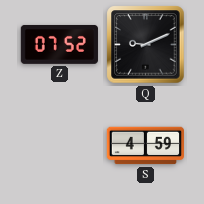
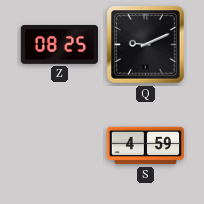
Z: 07:52 -> 08:25
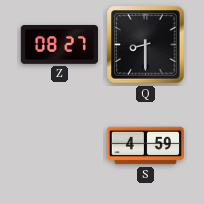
Z: 08:25 -> 08:27
Q: 9:11 -> 8:30
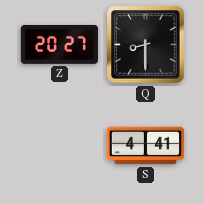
Z: 08:27 -> 20:27
S: 4:59 -> 4:41
